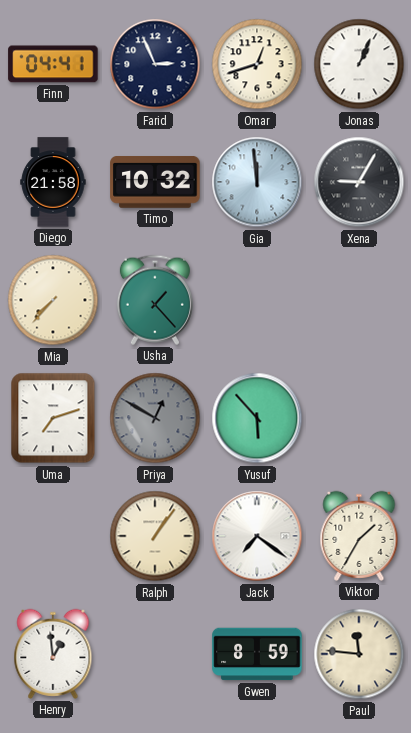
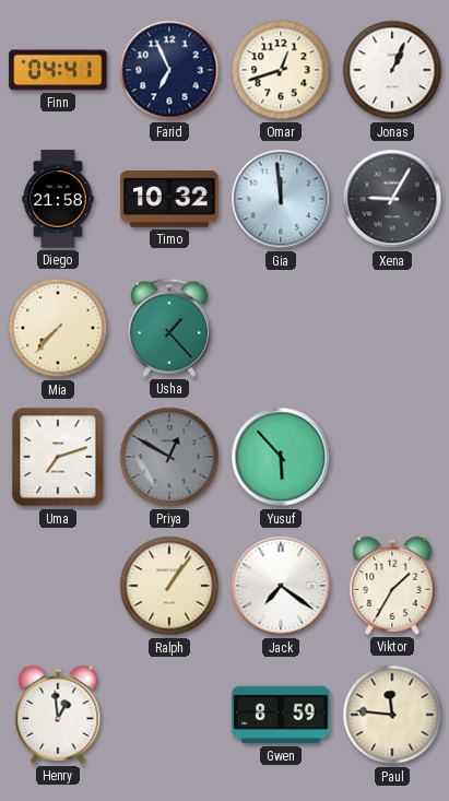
Farid: 2:56 -> 6:56
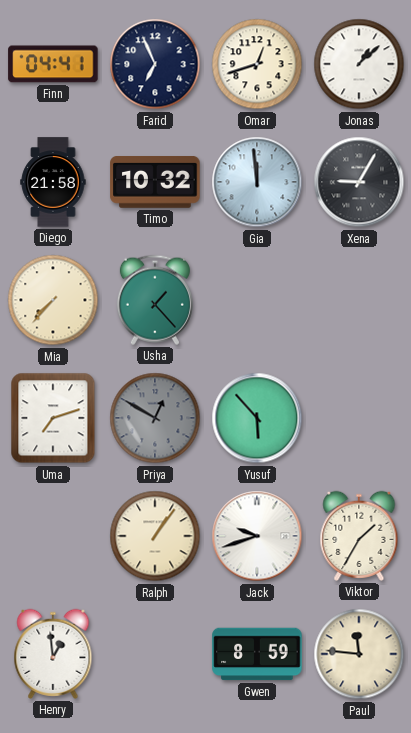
Jonas: 1:04 -> 1:08
Jack: 7:21 -> 9:42
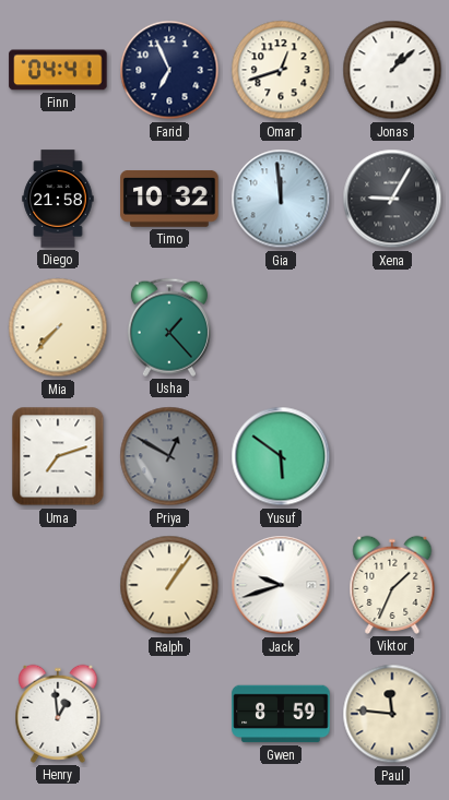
Yusuf: 5:53 -> 5:51
Viktor: 1:35 -> 1:34
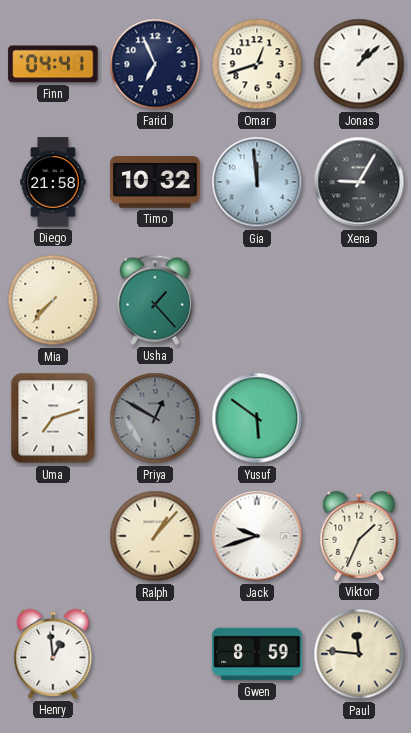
Ralph: 1:06 -> 1:07
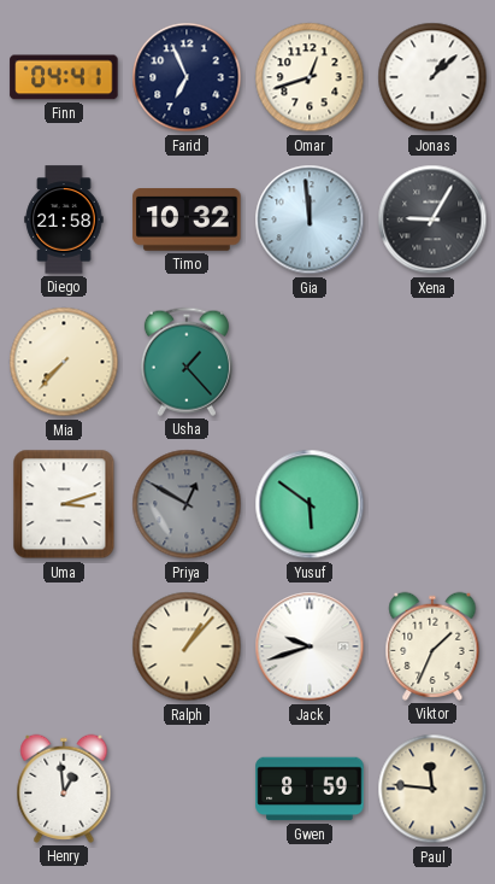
Uma: 7:12 -> 3:12
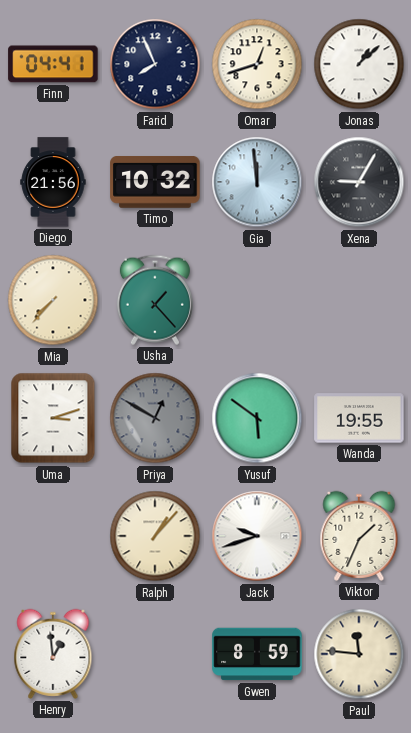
Farid: 6:56 -> 7:56
Diego: 21:58 -> 21:56
Wanda: none -> 19:55
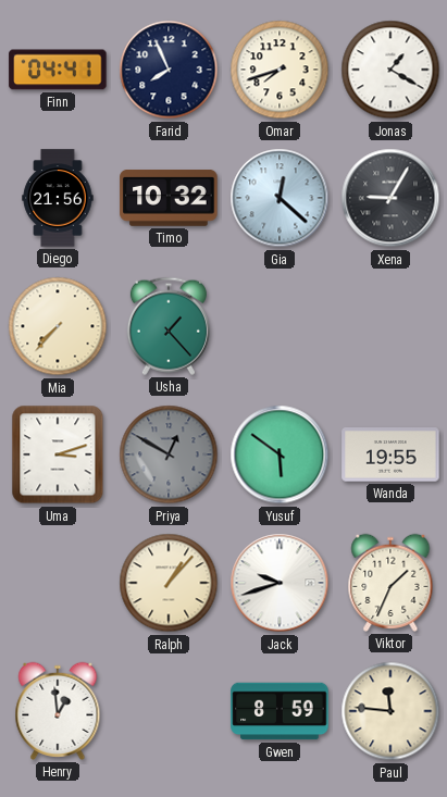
Omar: 12:42 -> 7:42
Jonas: 1:08 -> 1:20
Gia: 11:59 -> 12:22
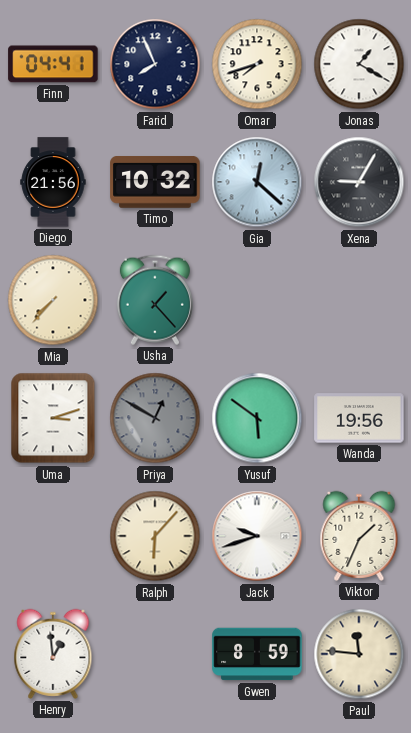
Wanda: 19:55 -> 19:56
Ralph: 1:07 -> 6:07
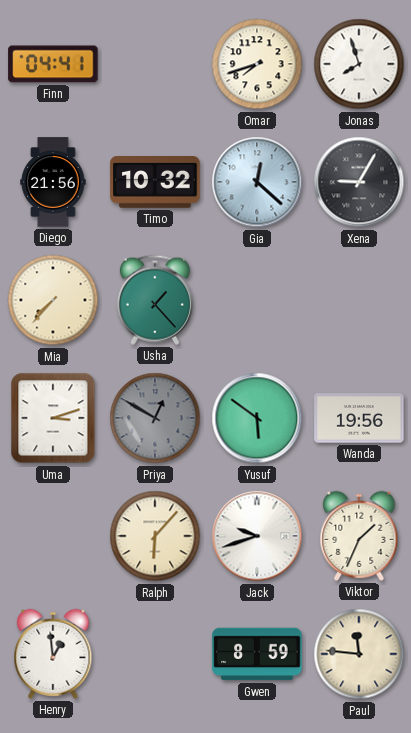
Farid: 7:56 -> none
Jonas: 1:20 -> 7:57
